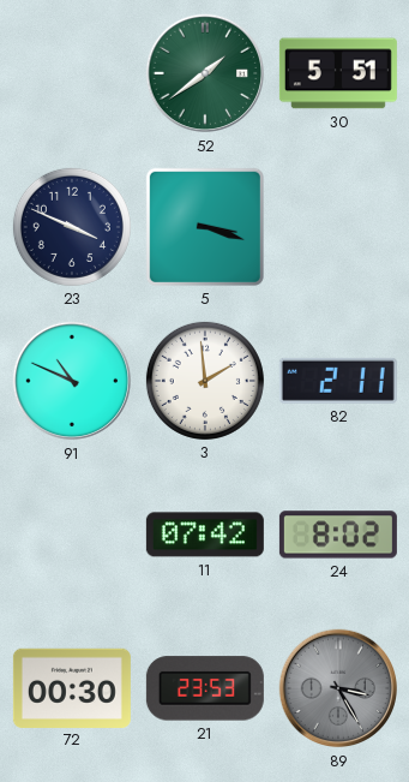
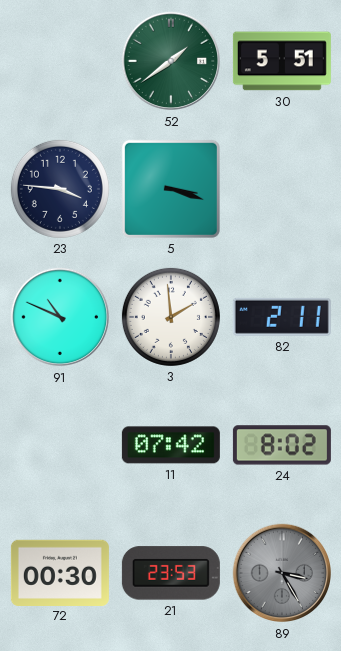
23: 3:49 -> 3:46
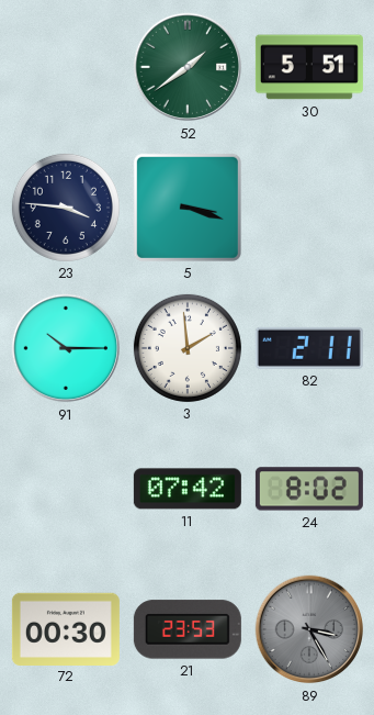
91: 10:49 -> 10:15
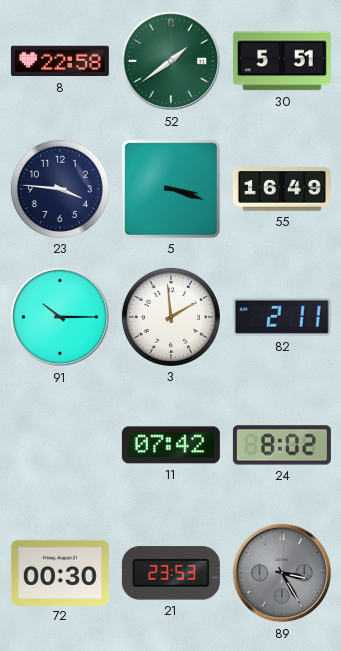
8: none -> 22:58
55: none -> 16:49
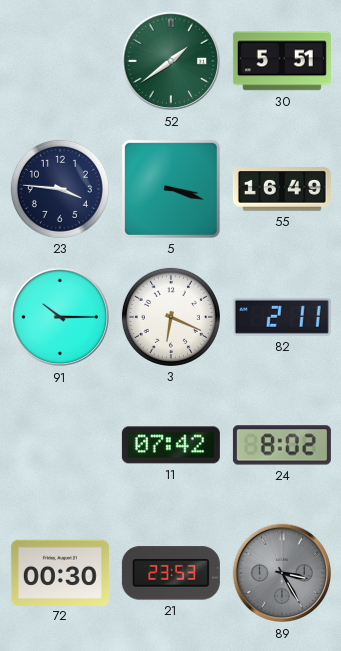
8: 22:58 -> none
3: 1:59 -> 6:19
